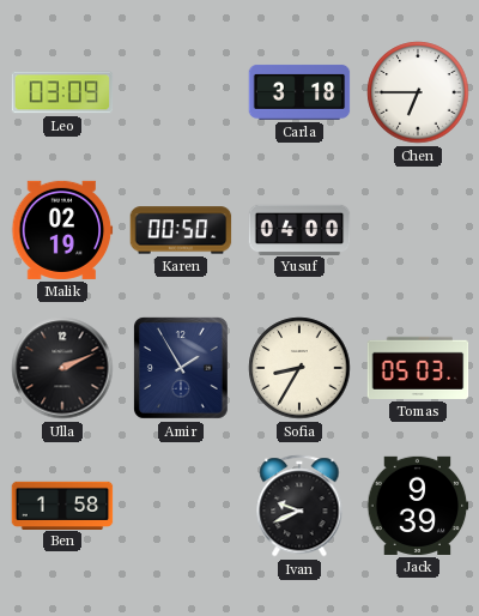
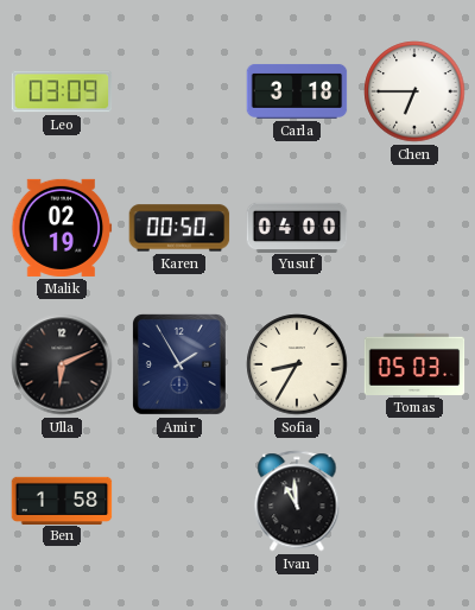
Ulla: 2:11 -> 6:11
Ivan: 9:41 -> 10:59
Jack: 9:39 -> none
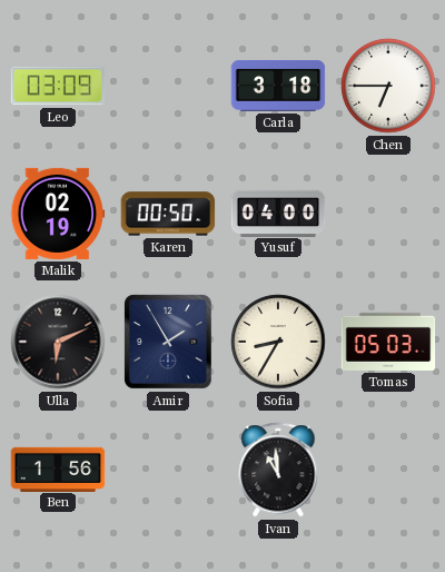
Ben: 1:58 -> 1:56
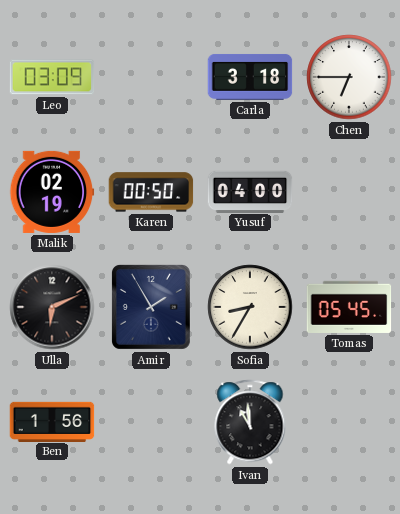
Tomas: 05:03 -> 05:45
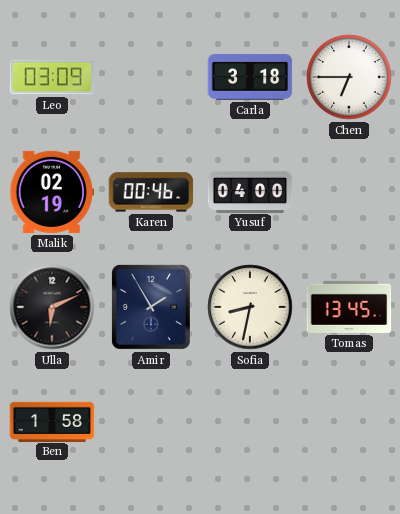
Karen: 00:50 -> 00:46
Sofia: 8:35 -> 8:32
Tomas: 05:45 -> 13:45
Ben: 1:56 -> 1:58
Ivan: 10:59 -> none
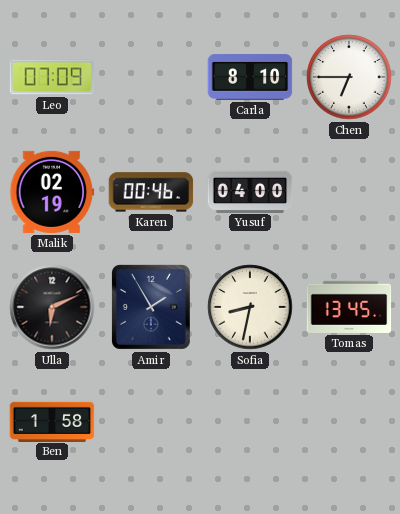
Leo: 03:09 -> 07:09
Carla: 3:18 -> 8:10
